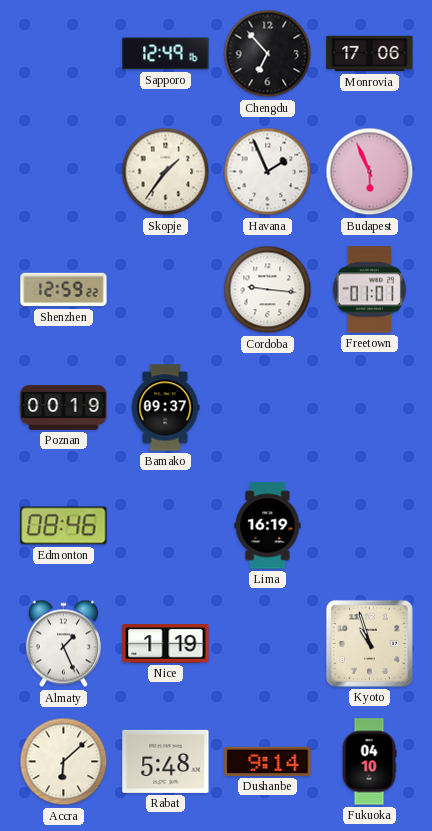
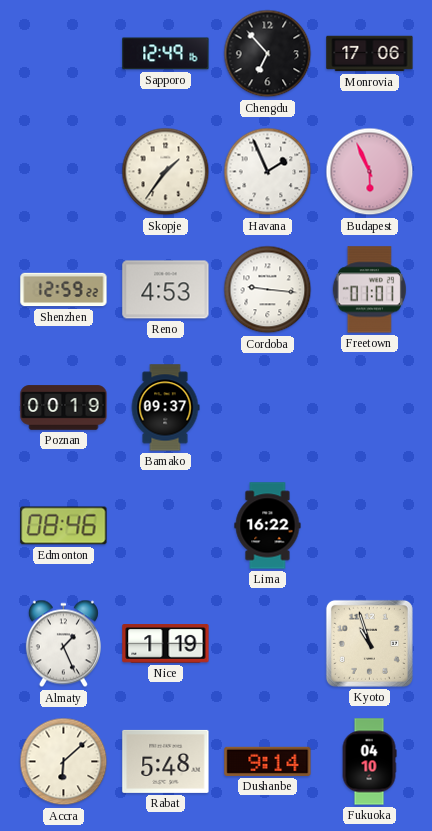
Reno: none -> 4:53
Lima: 16:19 -> 16:22
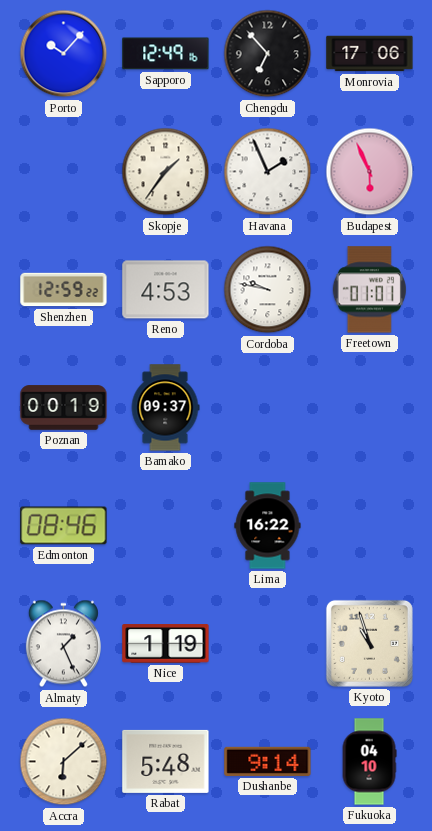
Porto: none -> 10:07
Cordoba: 9:16 -> 9:47
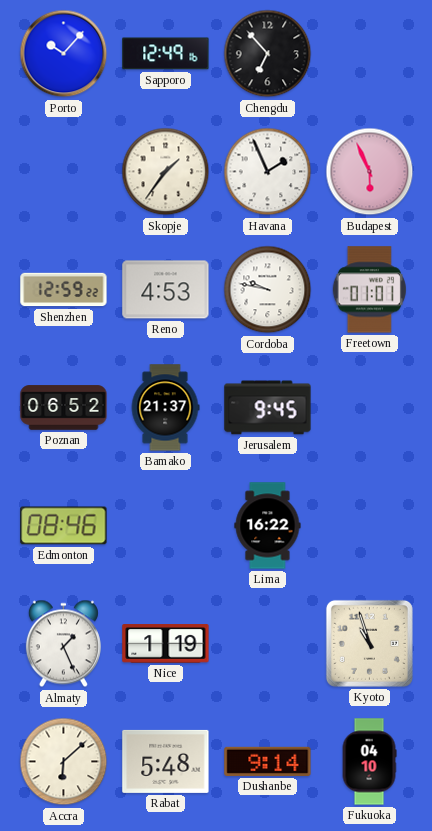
Monrovia: 17:06 -> none
Poznan: 00:19 -> 06:52
Bamako: 09:37 -> 21:37
Jerusalem: none -> 9:45
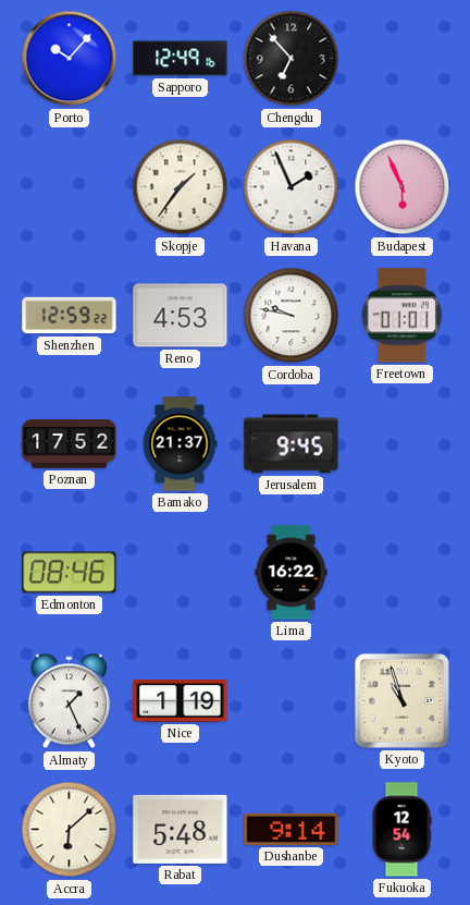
Poznan: 06:52 -> 17:52
Fukuoka: 04:10 -> 12:54
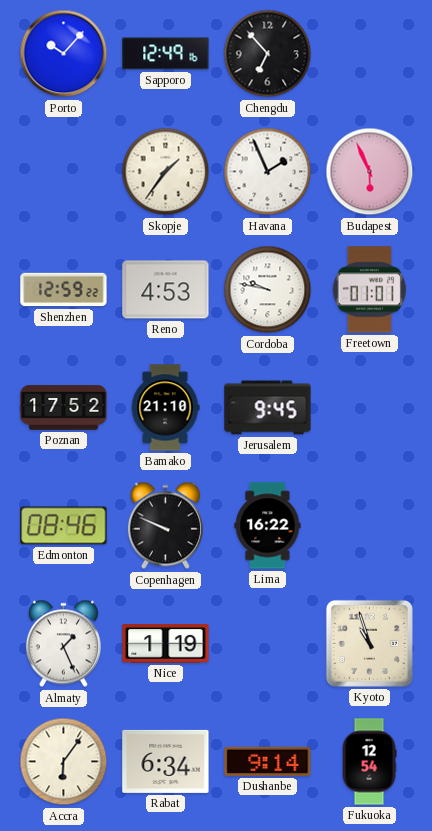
Bamako: 21:37 -> 21:10
Copenhagen: none -> 9:49
Accra: 6:08 -> 6:06
Rabat: 5:48 -> 6:34
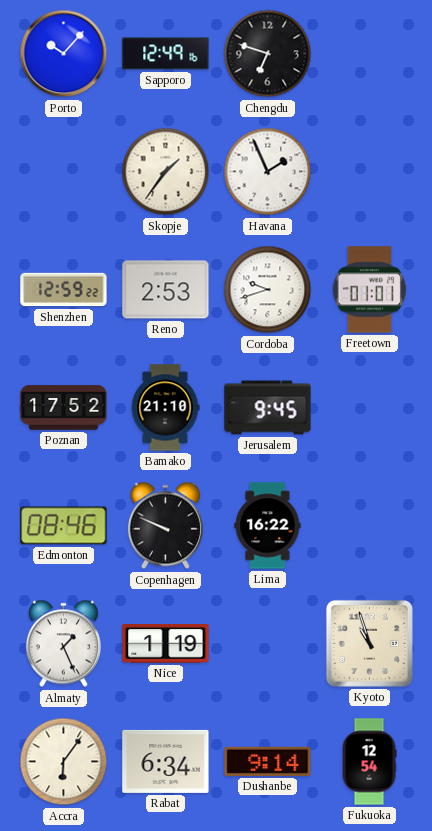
Chengdu: 6:53 -> 6:48
Budapest: 5:56 -> none
Reno: 4:53 -> 2:53
Cordoba: 9:47 -> 9:42
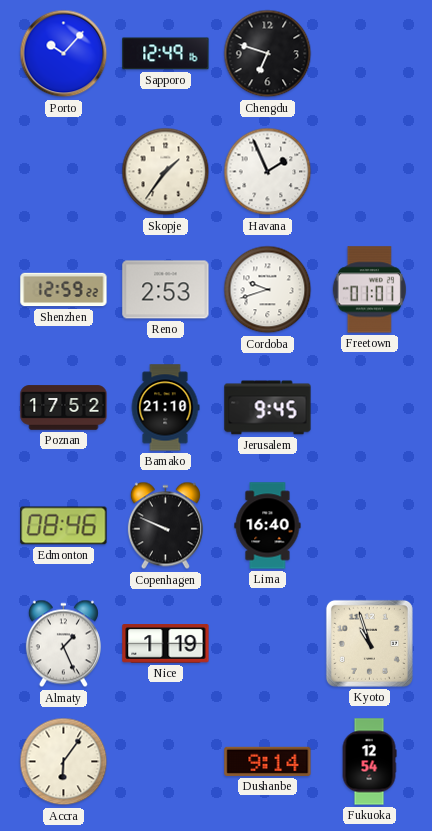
Lima: 16:22 -> 16:40
Rabat: 6:34 -> none
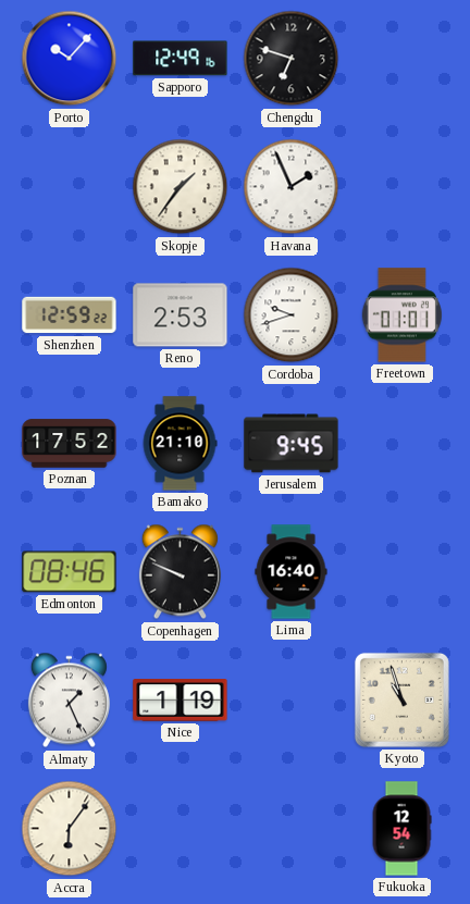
Dushanbe: 9:14 -> none
